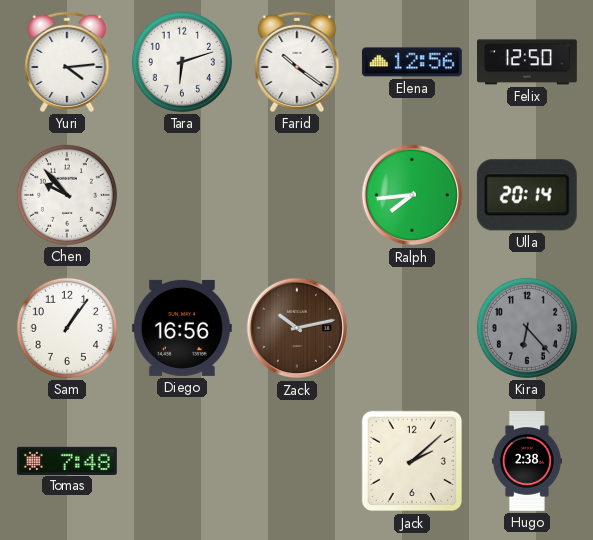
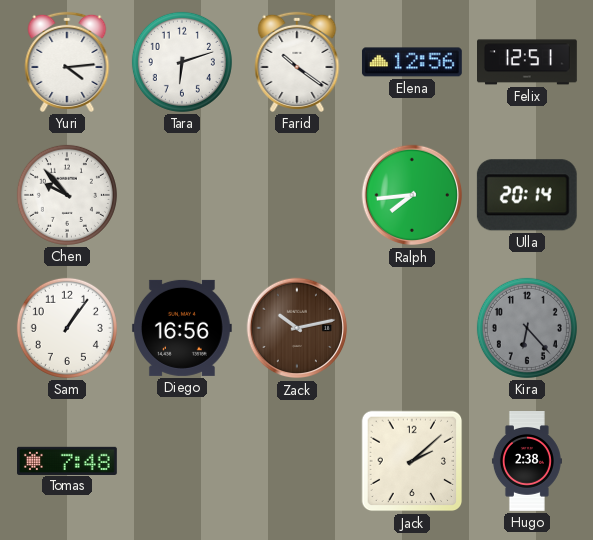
Felix: 12:50 -> 12:51
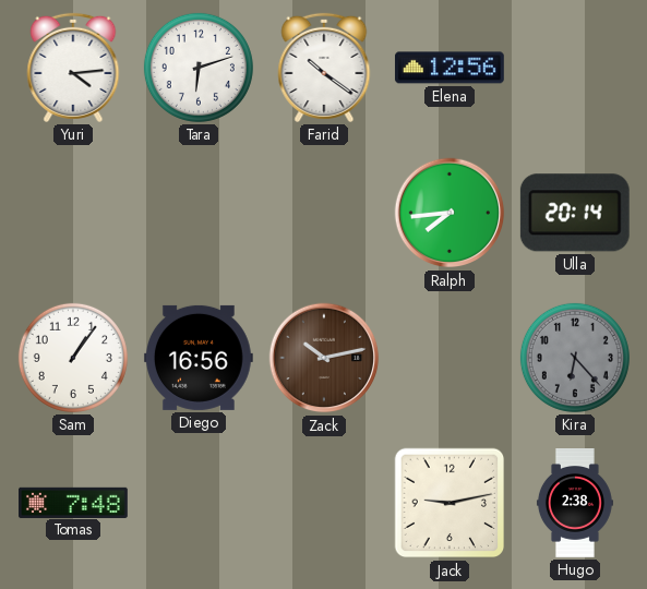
Felix: 12:51 -> none
Chen: 9:53 -> none
Jack: 2:08 -> 9:13
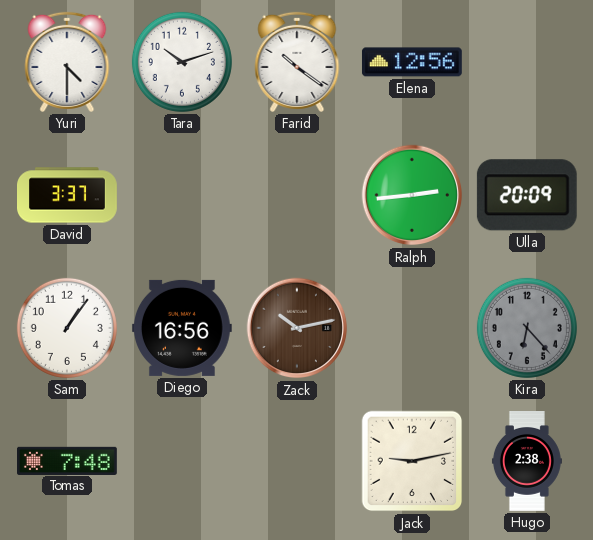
Yuri: 4:14 -> 4:30
Tara: 6:12 -> 10:12
David: none -> 3:37
Ralph: 7:44 -> 2:44
Ulla: 20:14 -> 20:09
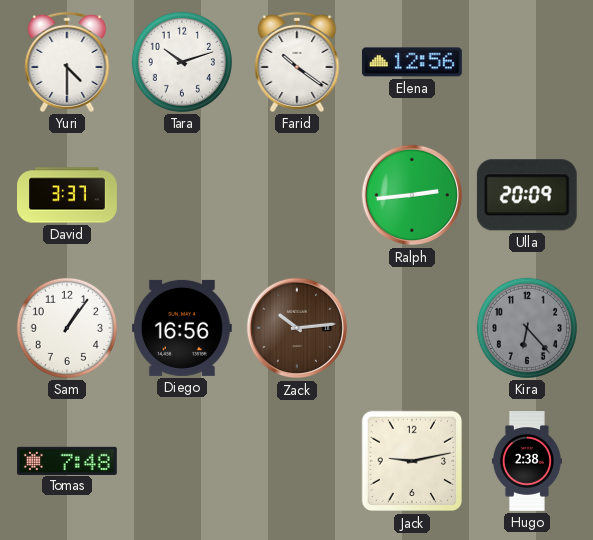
Zack: 10:13 -> 10:14
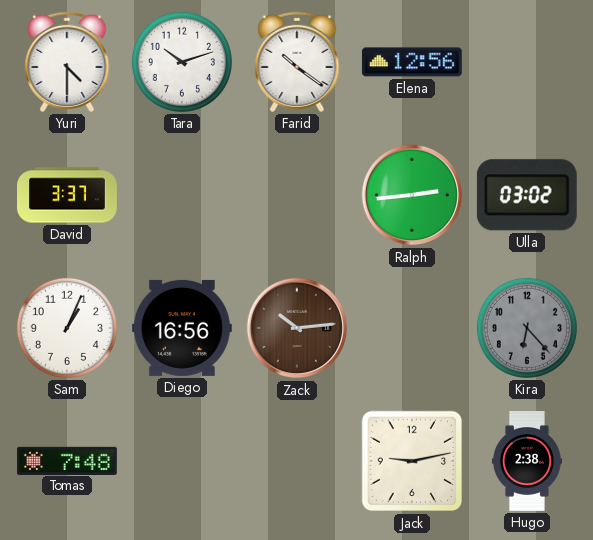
Ulla: 20:09 -> 03:02
Sam: 1:06 -> 1:04
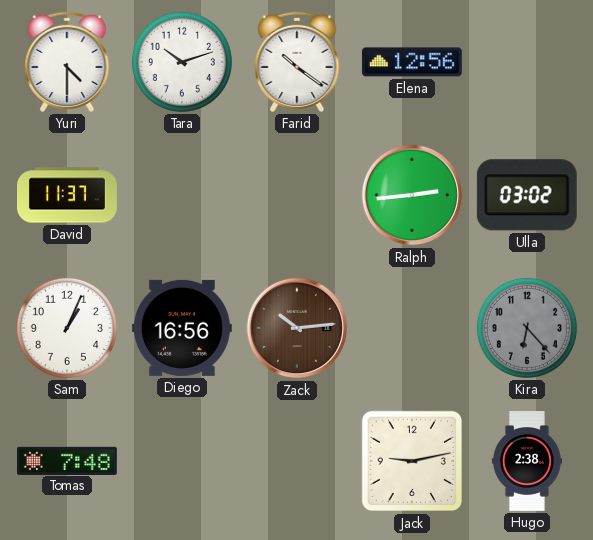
David: 3:37 -> 11:37
